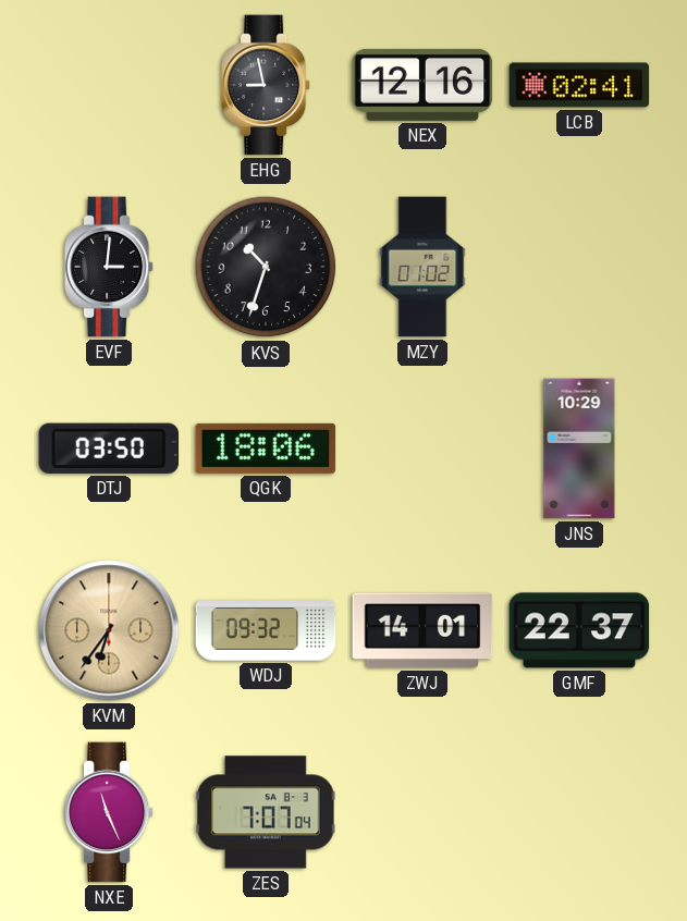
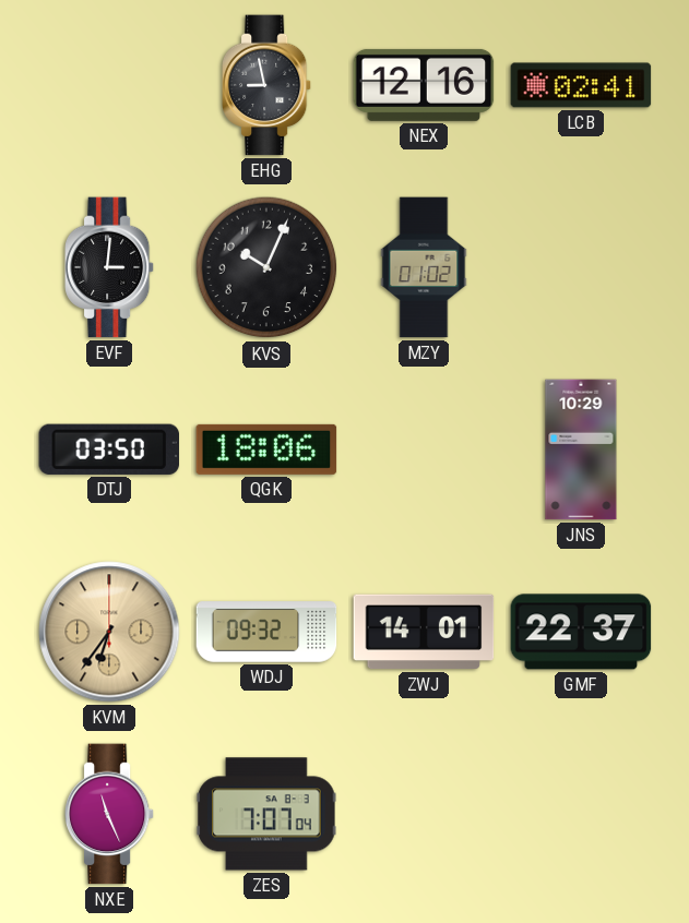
KVS: 10:33 -> 10:04
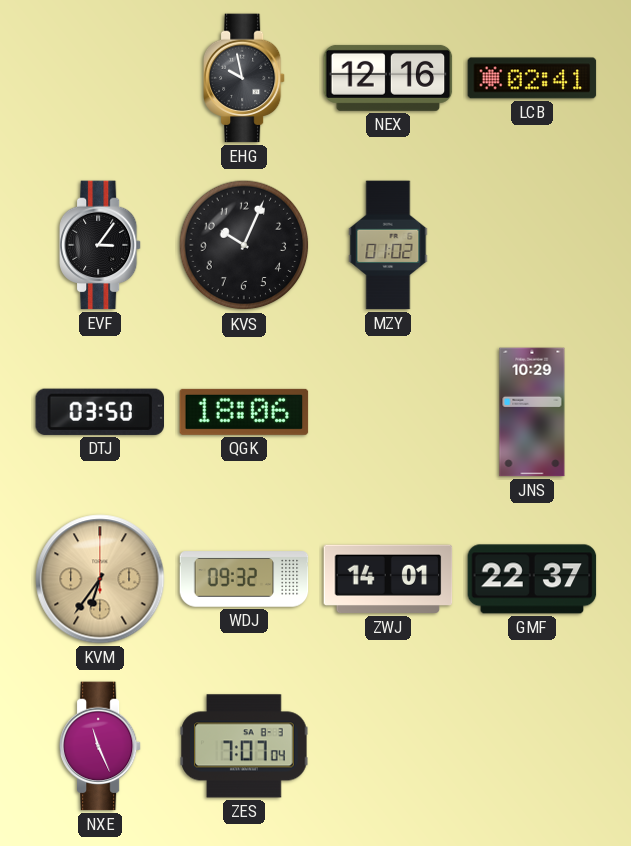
EHG: 8:58 -> 9:58
EVF: 3:01 -> 3:06
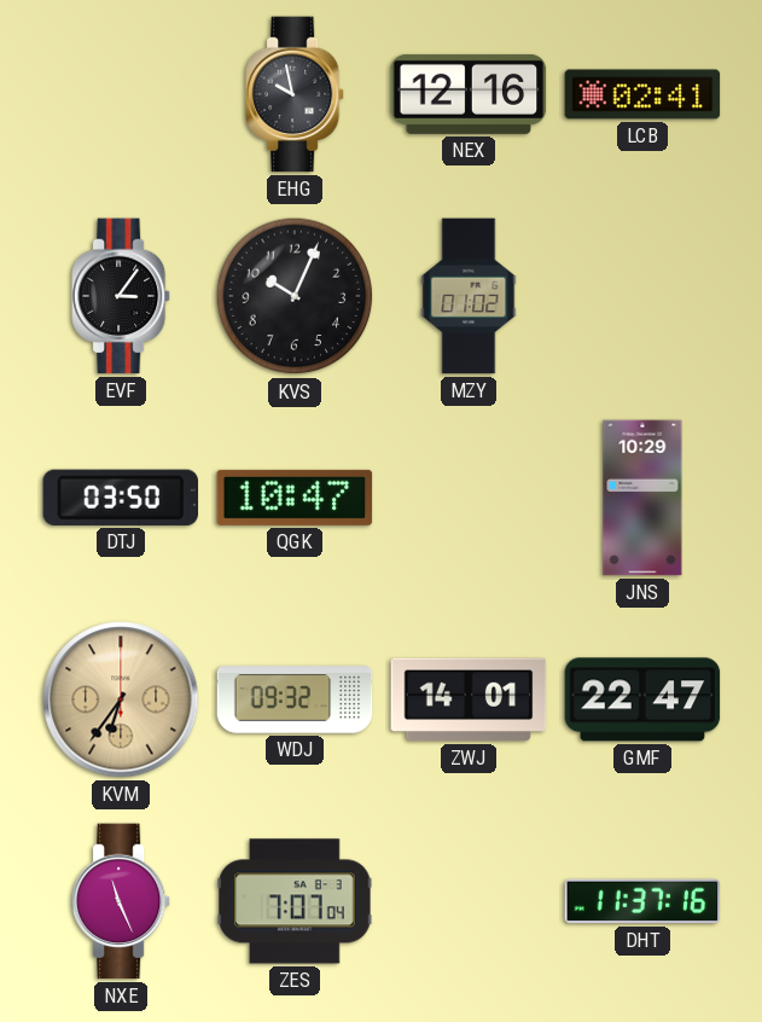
QGK: 18:06 -> 10:47
GMF: 22:37 -> 22:47
DHT: none -> 11:37
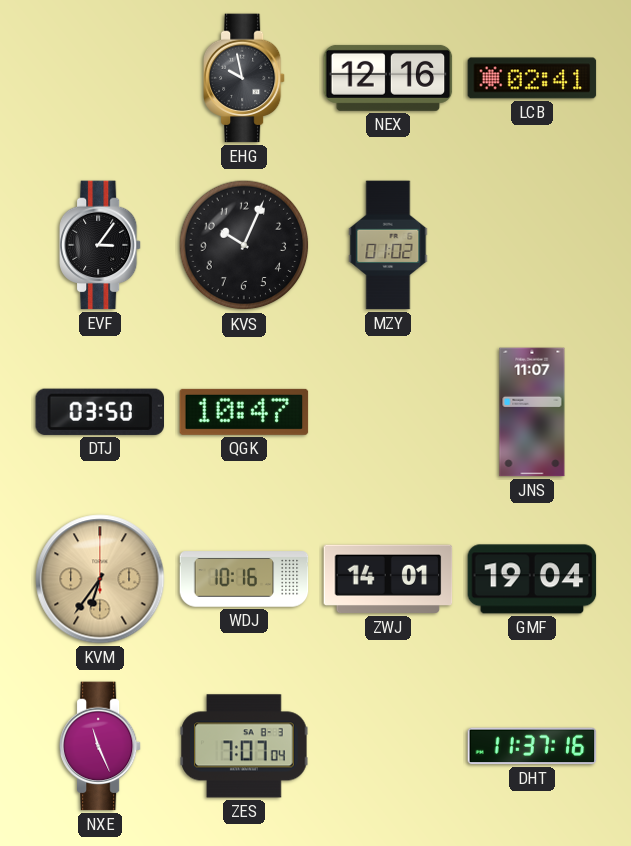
JNS: 10:29 -> 11:07
WDJ: 09:32 -> 10:16
GMF: 22:47 -> 19:04
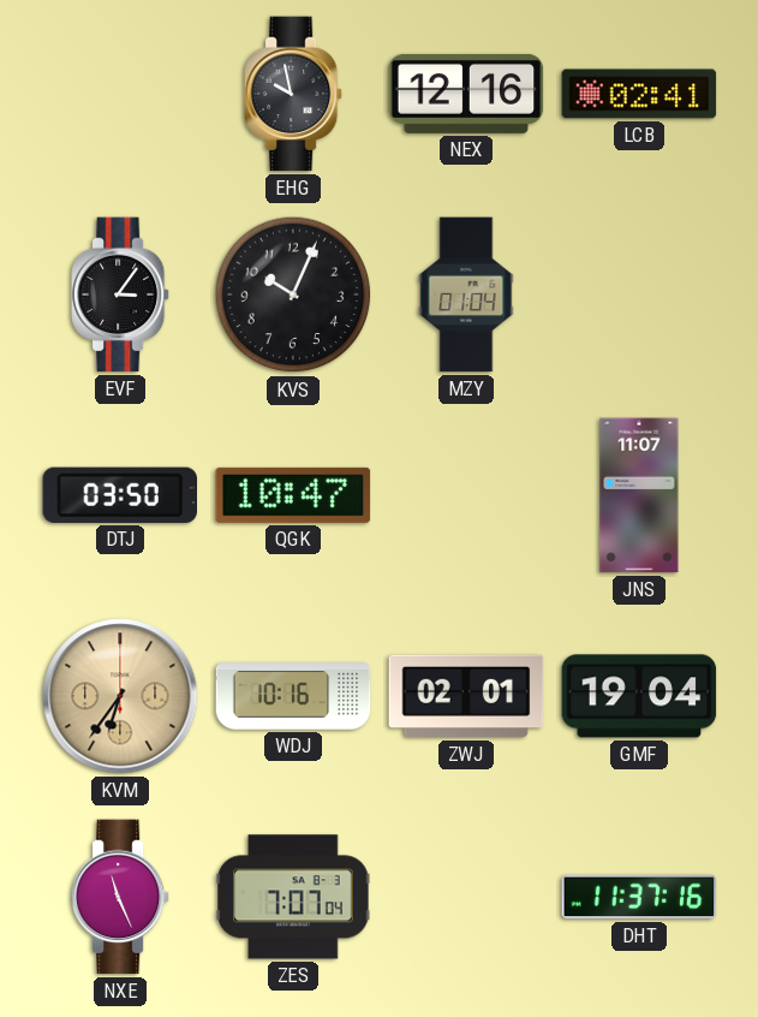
MZY: 01:02 -> 01:04
ZWJ: 14:01 -> 02:01
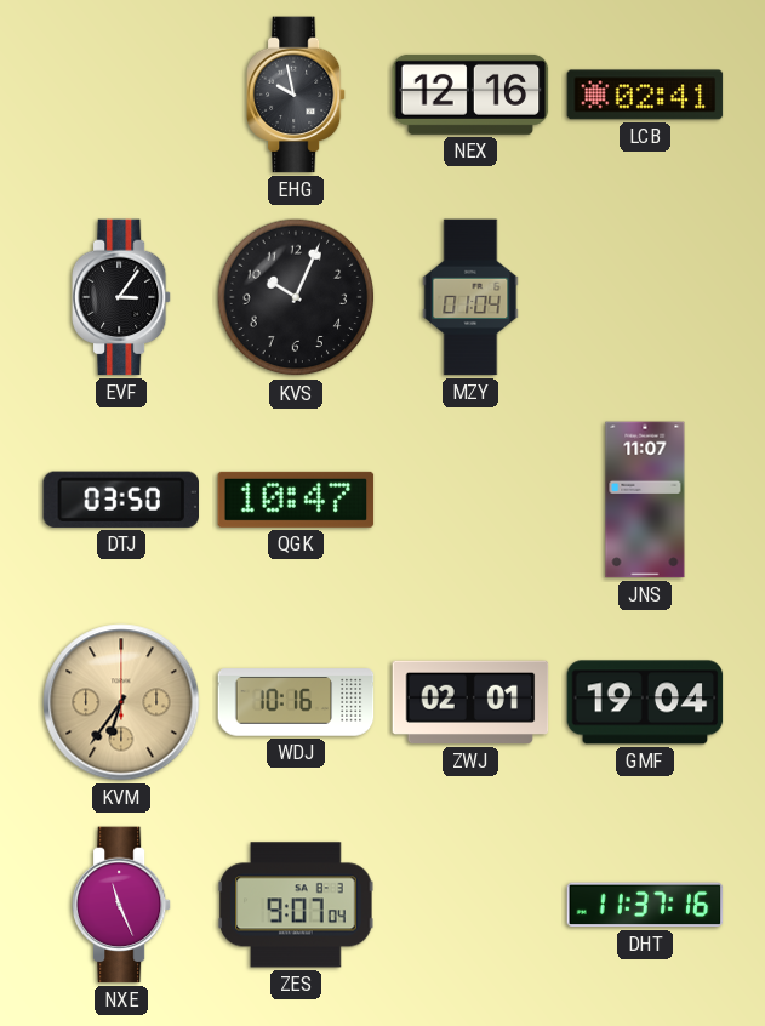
ZES: 7:07 -> 9:07
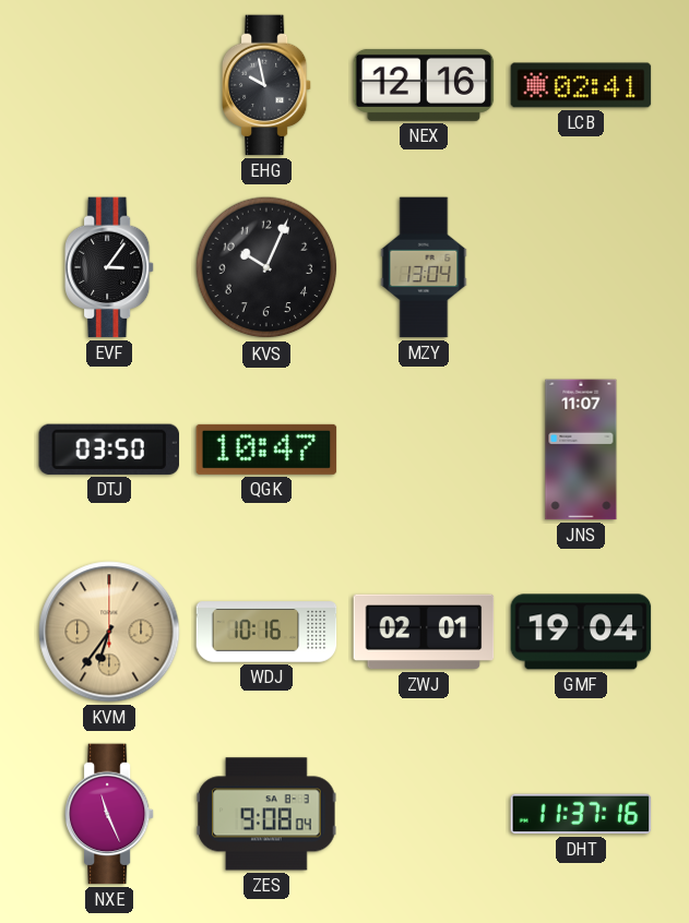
MZY: 01:04 -> 13:04
ZES: 9:07 -> 9:08
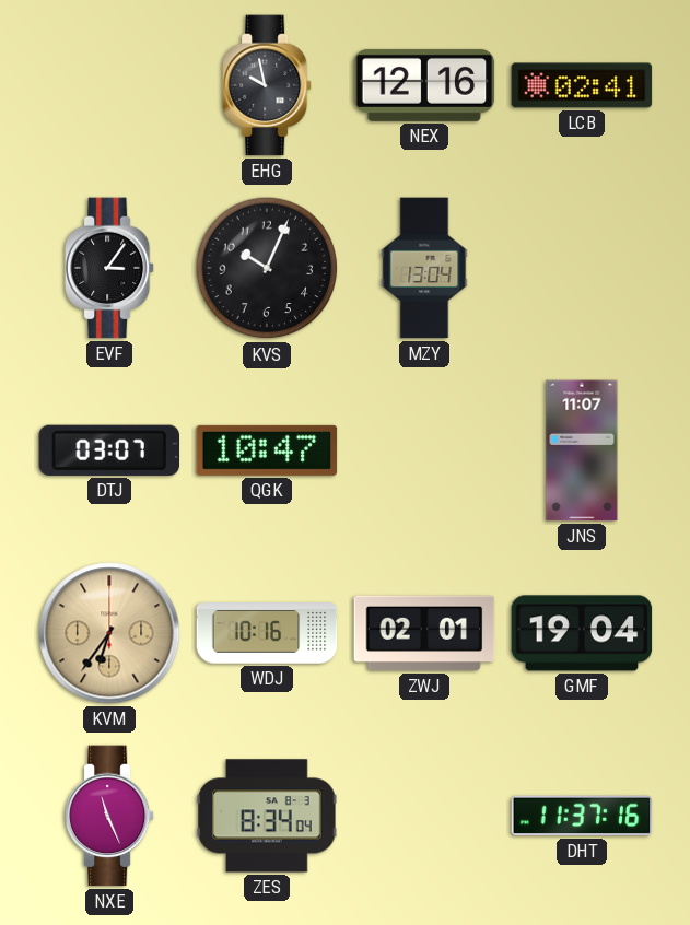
DTJ: 03:50 -> 03:07
ZES: 9:08 -> 8:34
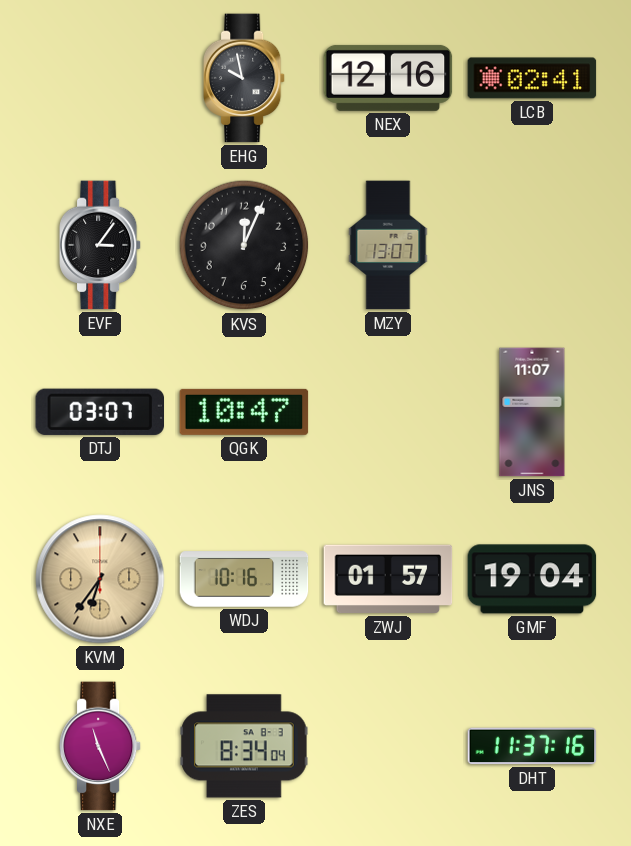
KVS: 10:04 -> 12:04
MZY: 13:04 -> 13:07
ZWJ: 02:01 -> 01:57
